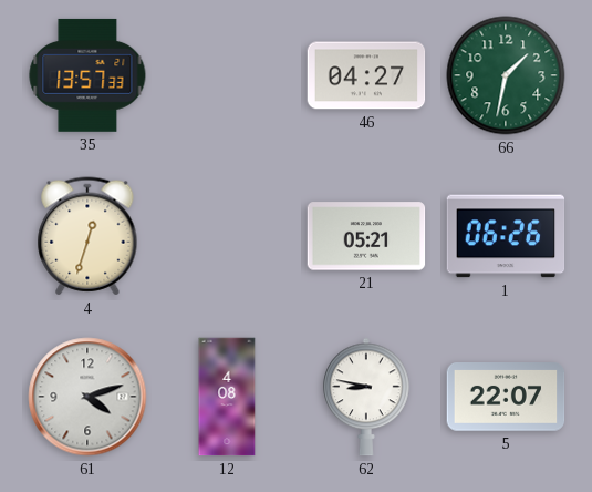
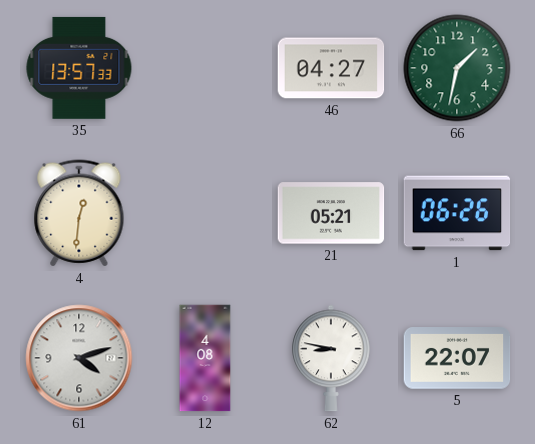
4: 12:33 -> 12:31
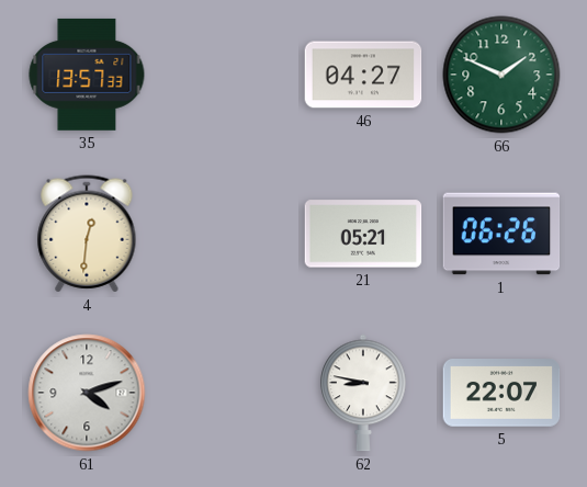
66: 1:32 -> 1:49
12: 4:08 -> none
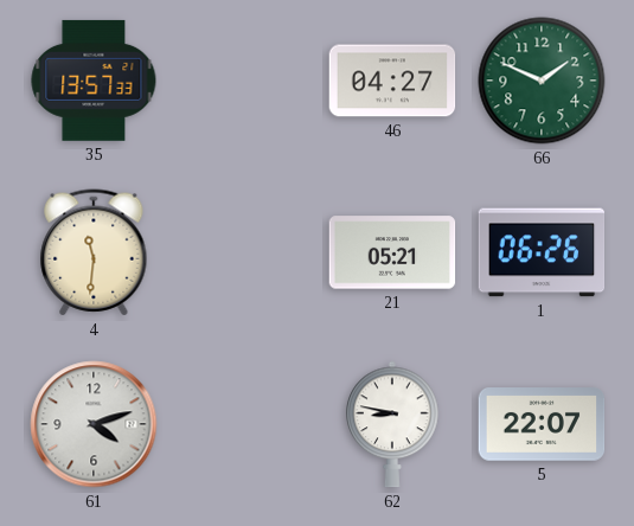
4: 12:31 -> 11:31
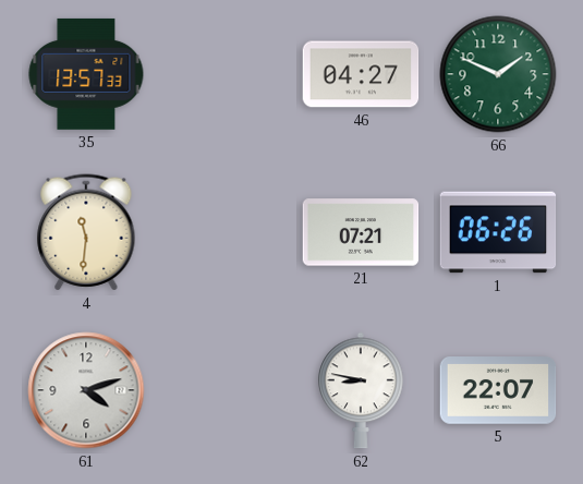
21: 05:21 -> 07:21
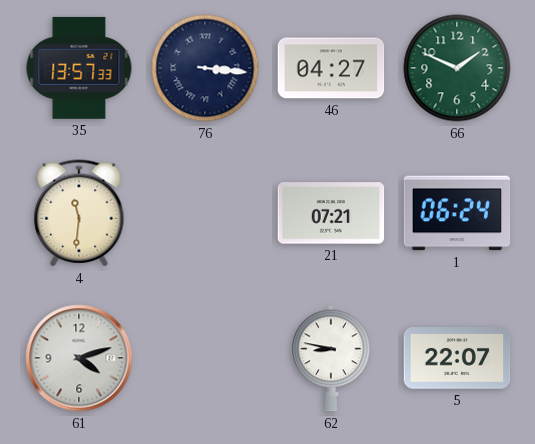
76: none -> 3:16
1: 06:26 -> 06:24
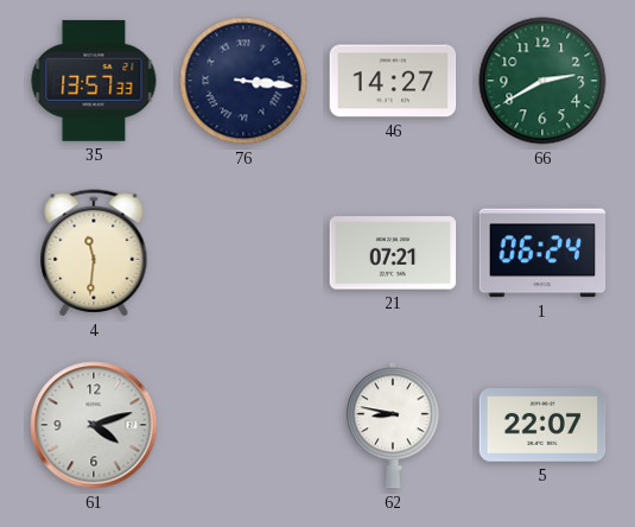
46: 04:27 -> 14:27
66: 1:49 -> 2:40
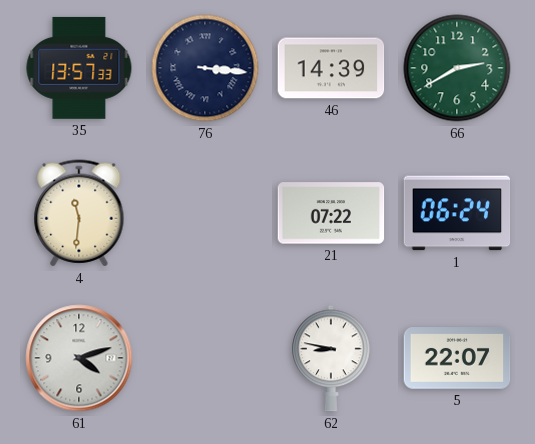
46: 14:27 -> 14:39
21: 07:21 -> 07:22
